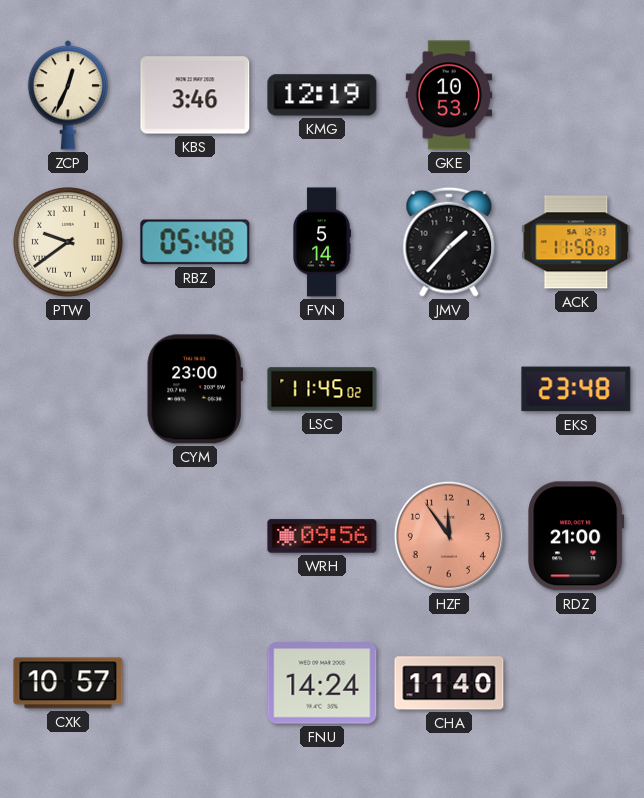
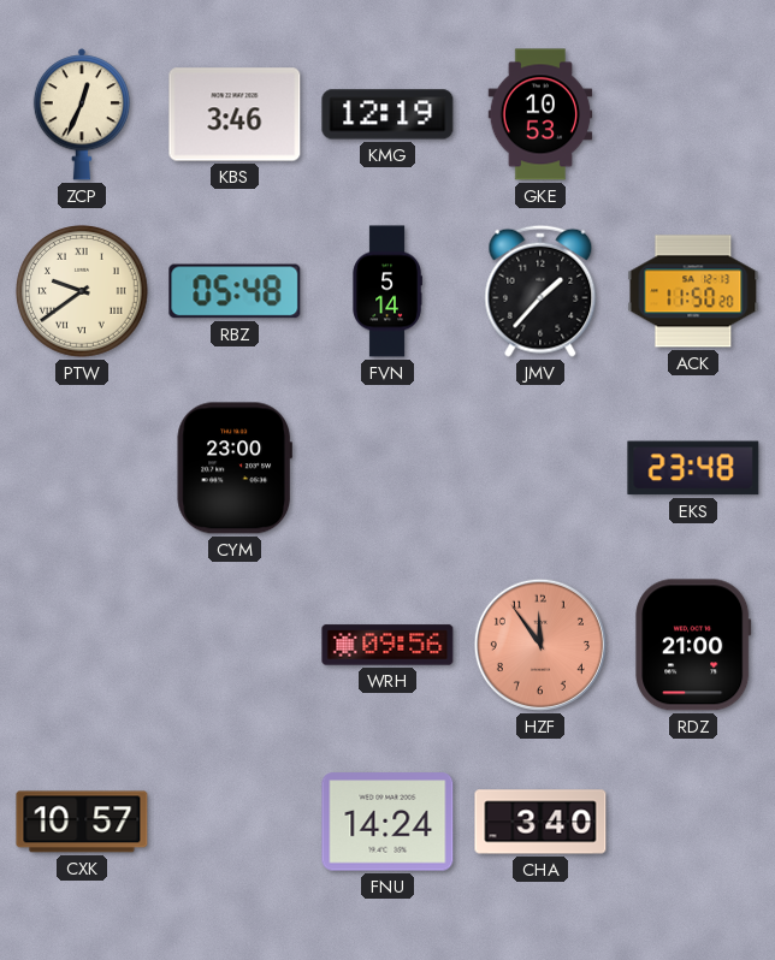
ACK: 11:50:03 -> 11:50:20
LSC: 11:45 -> none
CHA: 11:40 -> 3:40
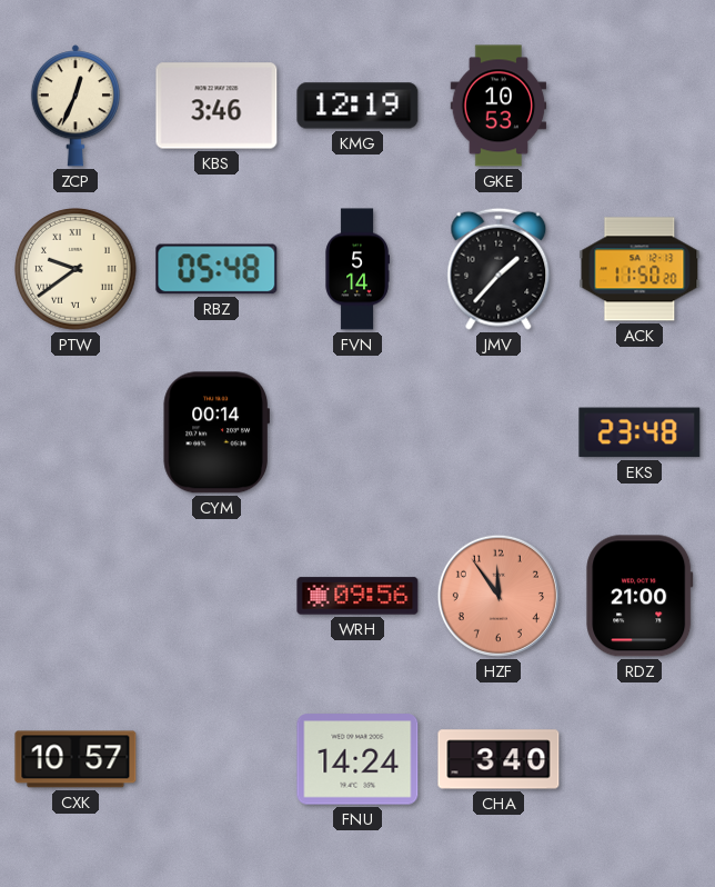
CYM: 23:00 -> 00:14
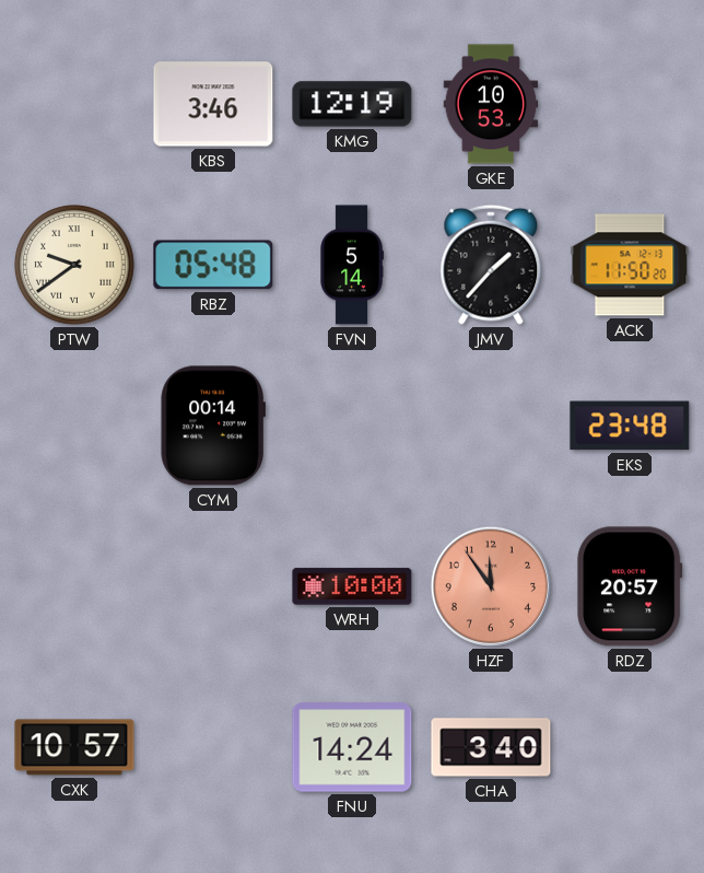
ZCP: 12:34 -> none
WRH: 09:56 -> 10:00
RDZ: 21:00 -> 20:57
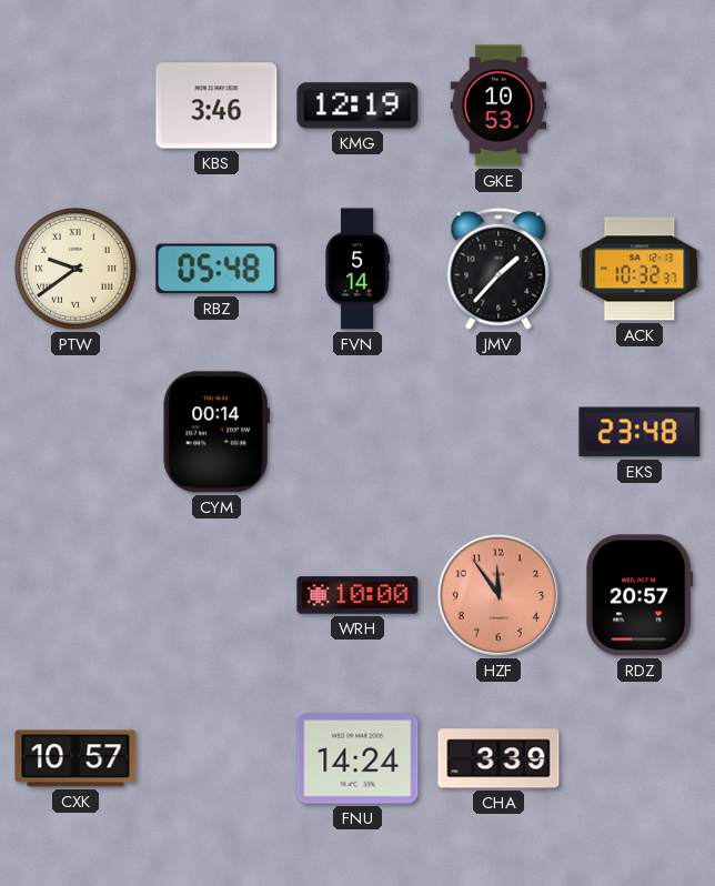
ACK: 11:50 -> 10:32
CHA: 3:40 -> 3:39
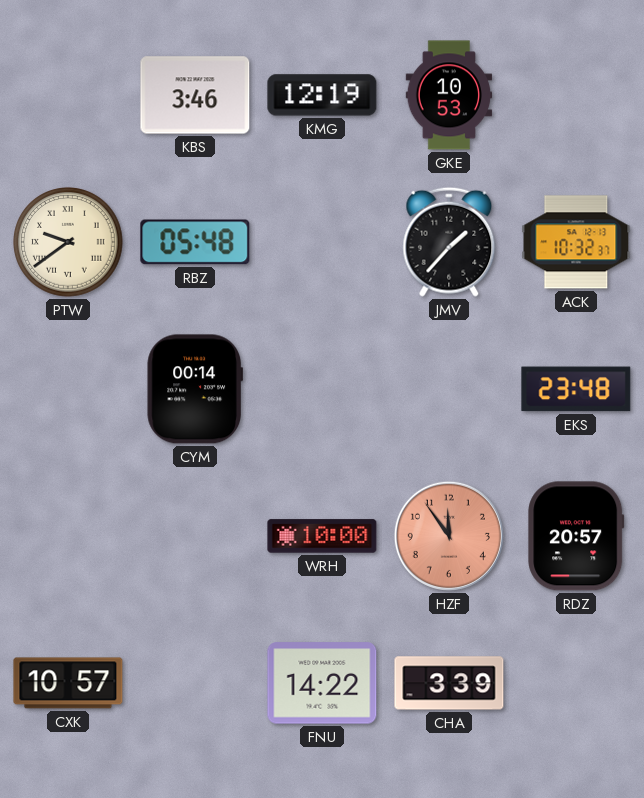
FVN: 5:14 -> none
FNU: 14:24 -> 14:22
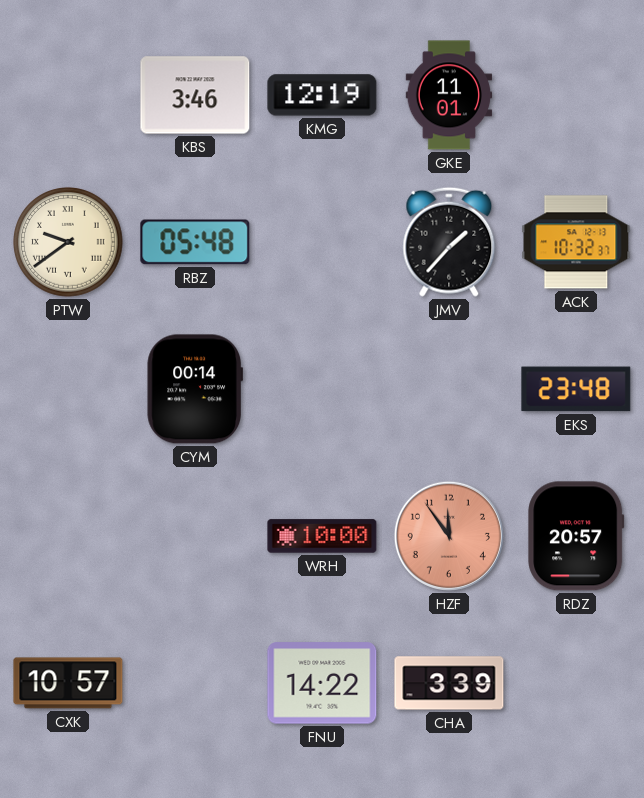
GKE: 10:53 -> 11:01
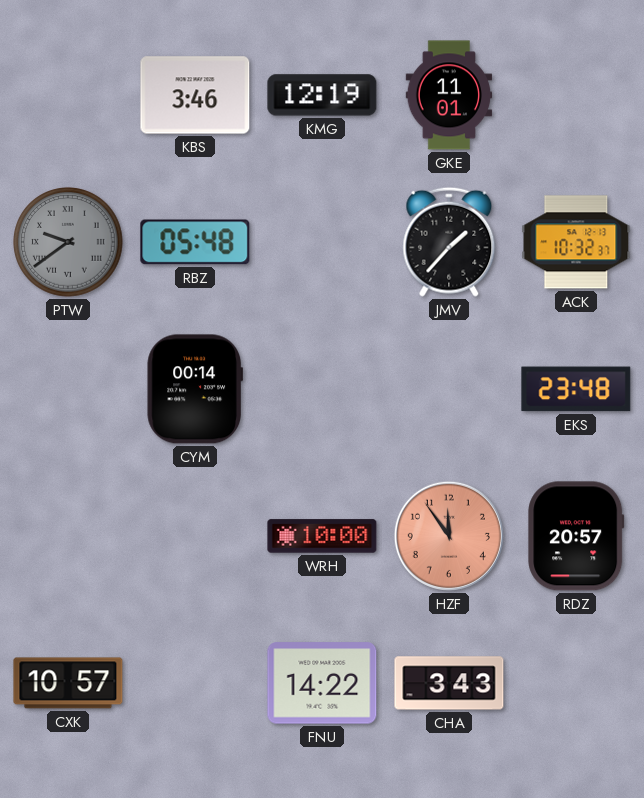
PTW dial: cream -> grey
CHA: 3:39 -> 3:43
